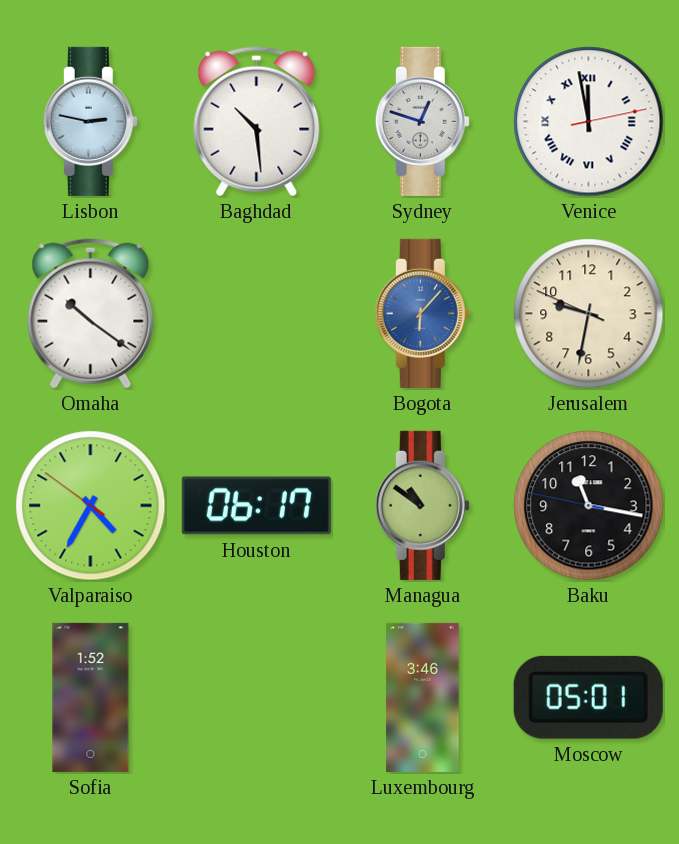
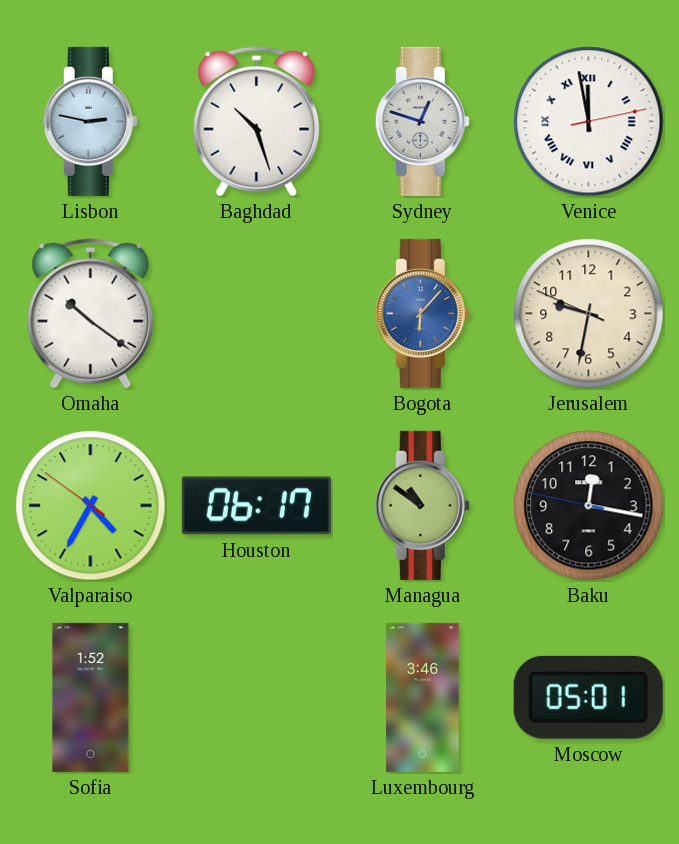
Baghdad: 10:29 -> 10:27
Baku: 11:16 -> 12:16
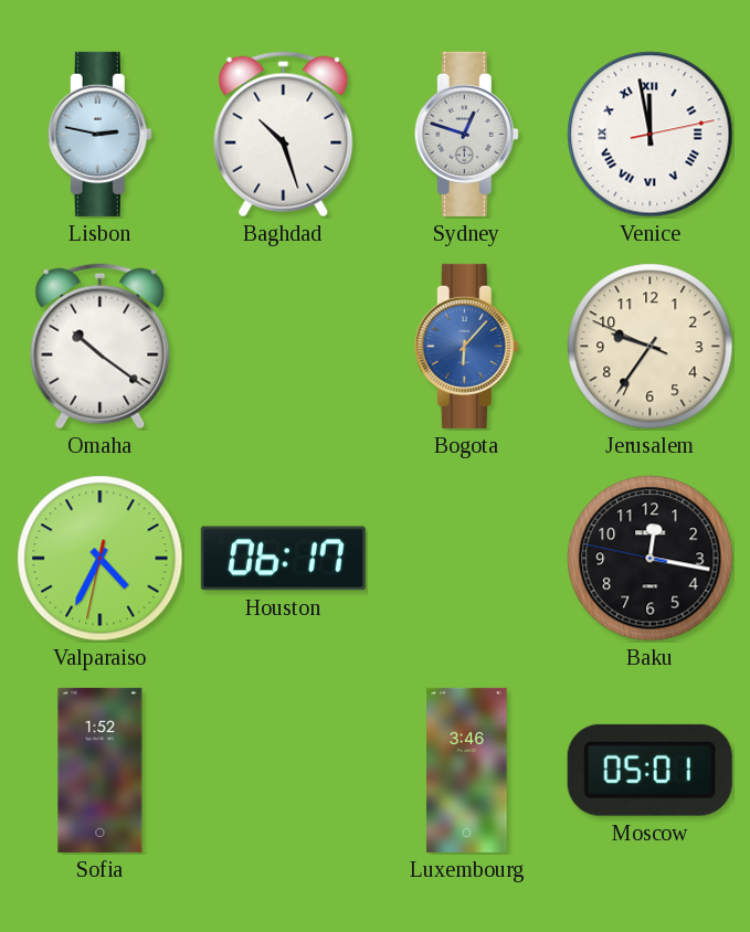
Jerusalem: 9:31 -> 9:35
Valparaiso: 4:34:51 -> 4:34:32
Managua: 10:51 -> none
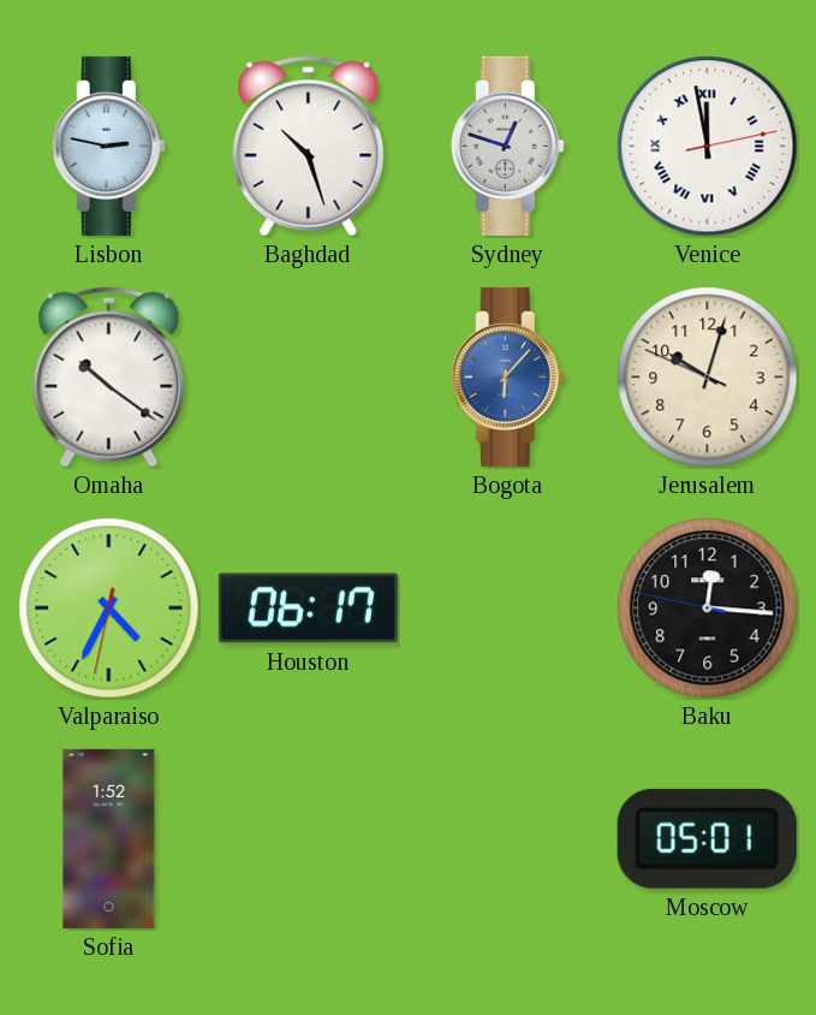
Jerusalem: 9:35 -> 10:02
Baku: 12:16 -> 12:15
Luxembourg: 3:46 -> none
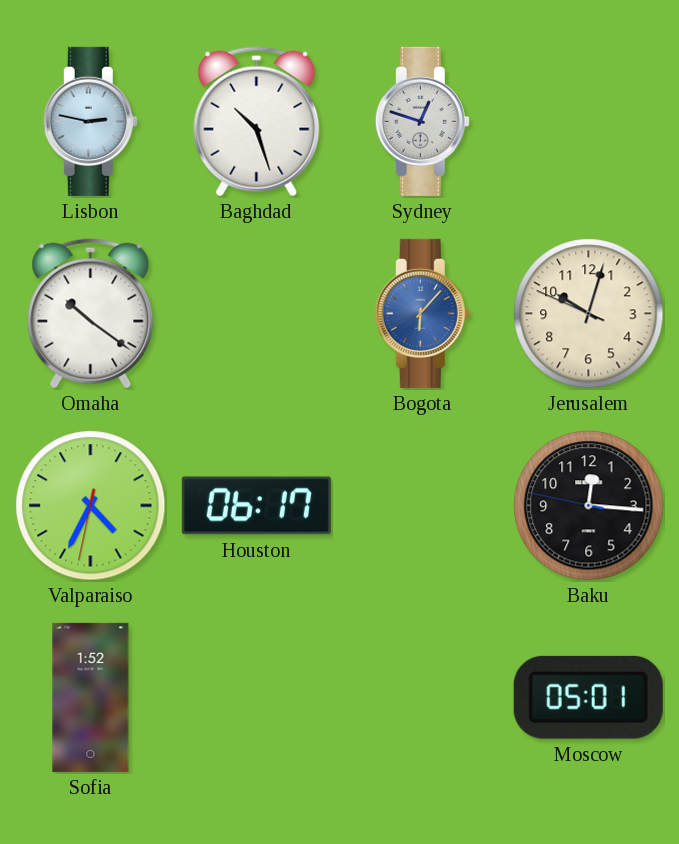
Venice: 11:58 -> none
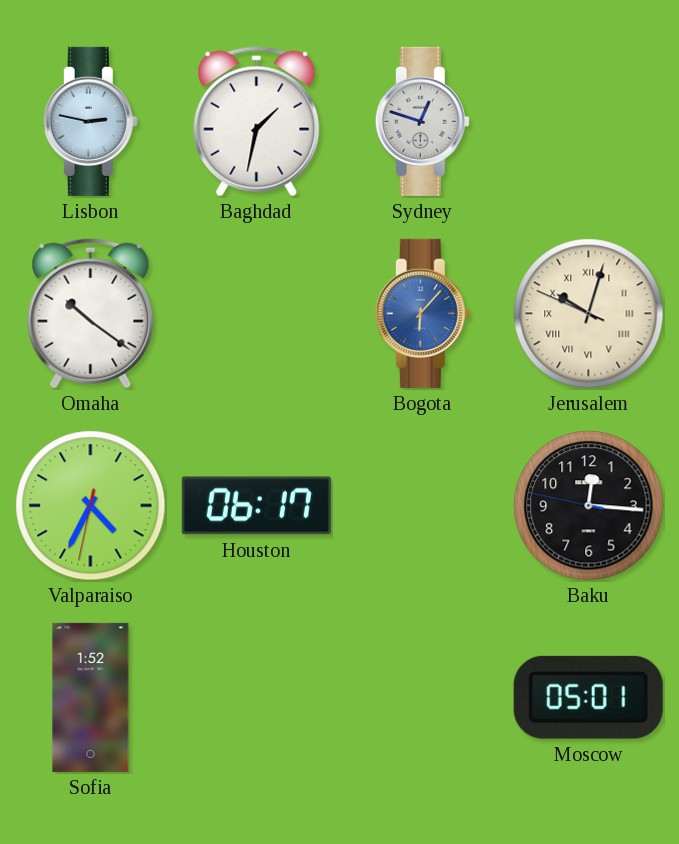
Baghdad: 10:27 -> 1:32
Jerusalem numerals: Arabic -> Roman
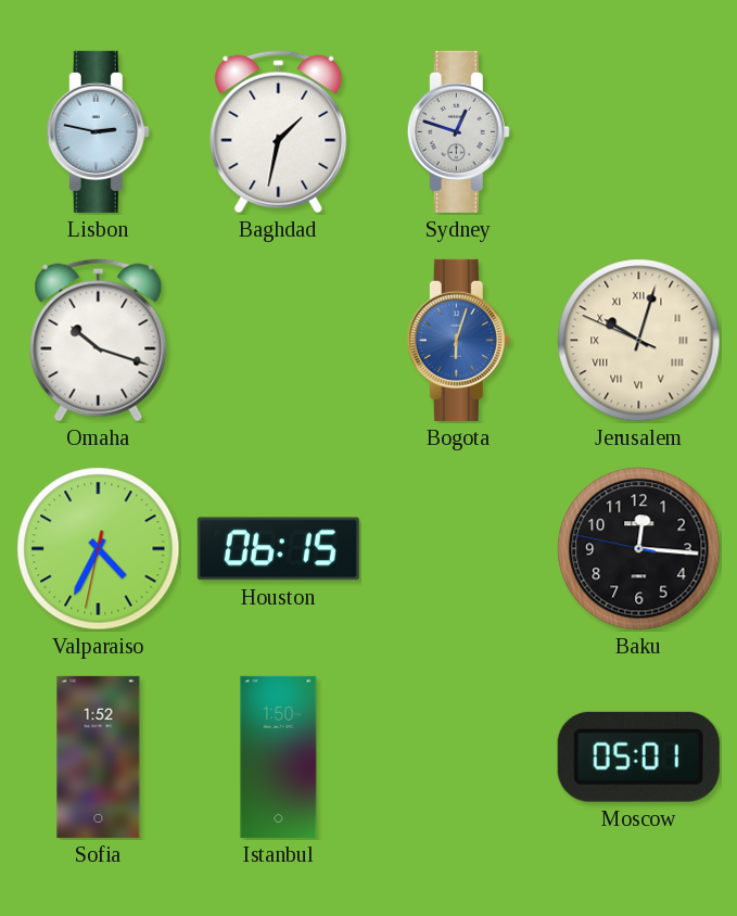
Omaha: 10:21 -> 10:18
Bogota: 6:07 -> 6:03
Houston: 06:17 -> 06:15
Istanbul: none -> 1:50
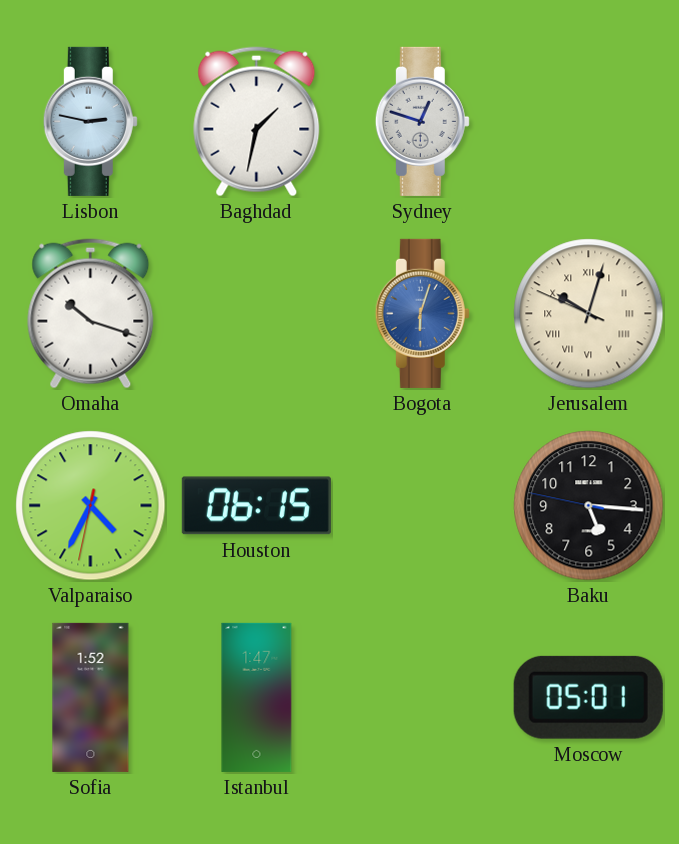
Baku: 12:15 -> 5:15
Istanbul: 1:50 -> 1:47
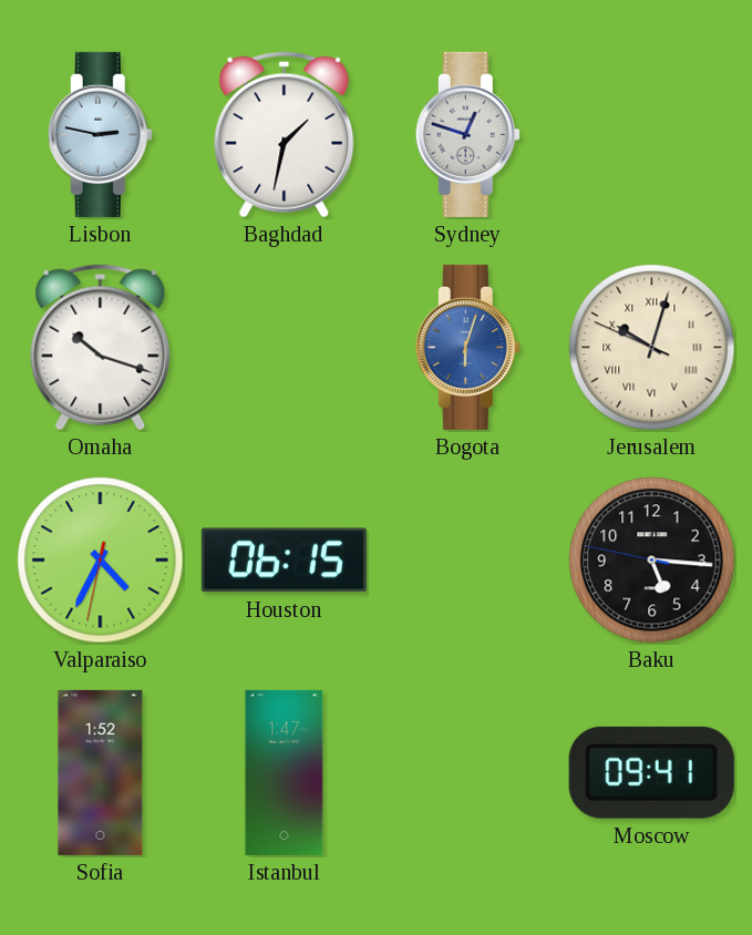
Moscow: 05:01 -> 09:41
